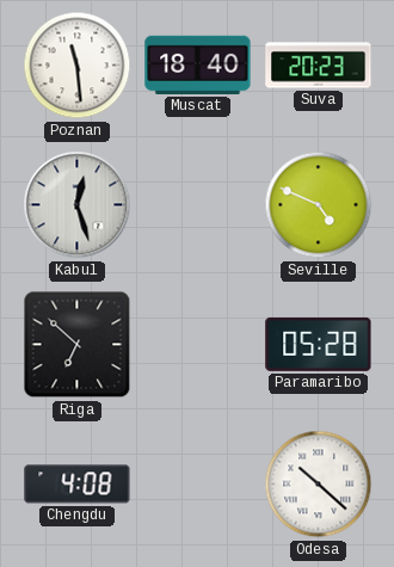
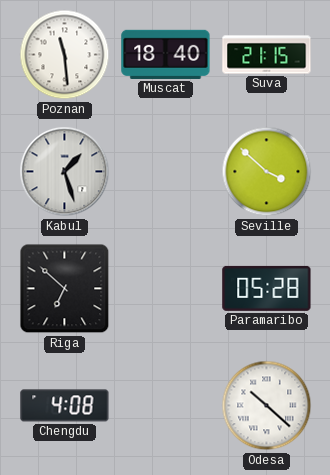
Suva: 20:23 -> 21:15
Kabul: 12:27 -> 1:27
Seville: 4:49 -> 3:52
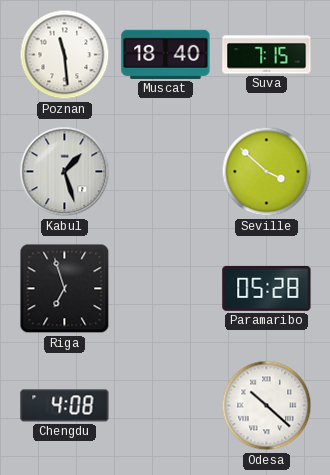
Suva: 21:15 -> 7:15
Riga: 6:52 -> 6:57
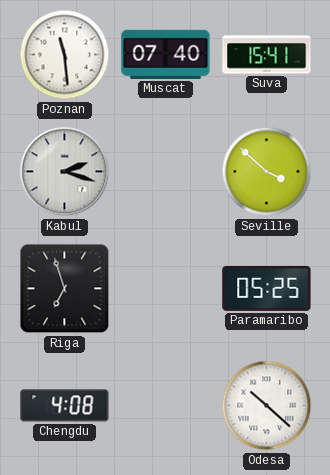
Muscat: 18:40 -> 07:40
Suva: 7:15 -> 15:41
Kabul: 1:27 -> 2:18
Paramaribo: 05:28 -> 05:25
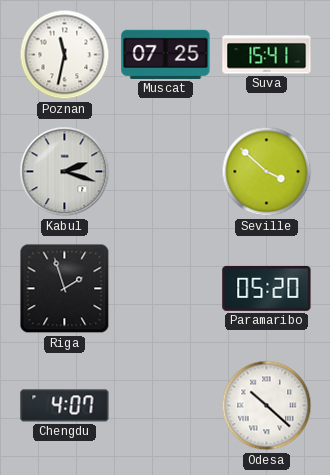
Poznan: 11:29 -> 11:32
Muscat: 07:40 -> 07:25
Riga: 6:57 -> 1:57
Paramaribo: 05:25 -> 05:20
Chengdu: 4:08 -> 4:07
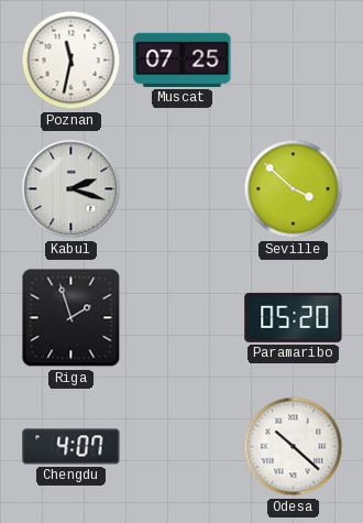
Suva: 15:41 -> none
